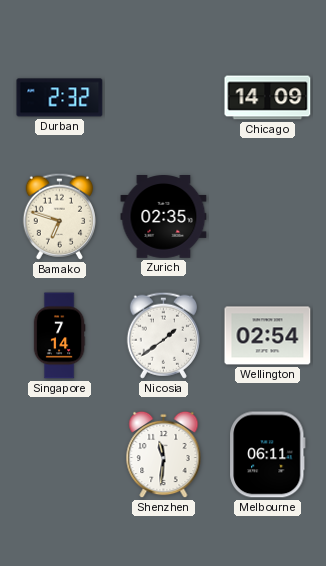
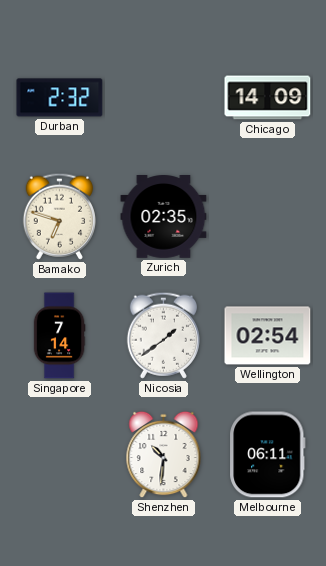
Shenzhen: 11:31 -> 10:31
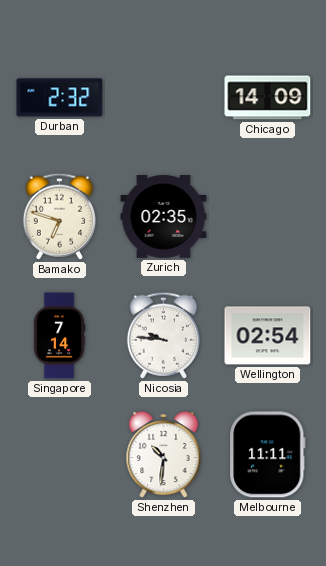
Nicosia: 1:39 -> 9:46
Melbourne: 06:11 -> 11:11
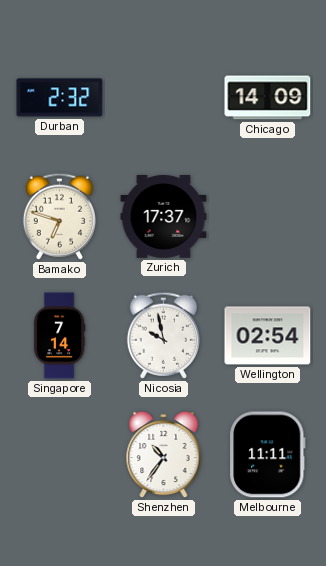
Zurich: 02:35 -> 17:37
Nicosia: 9:46 -> 9:58
Shenzhen: 10:31 -> 10:36
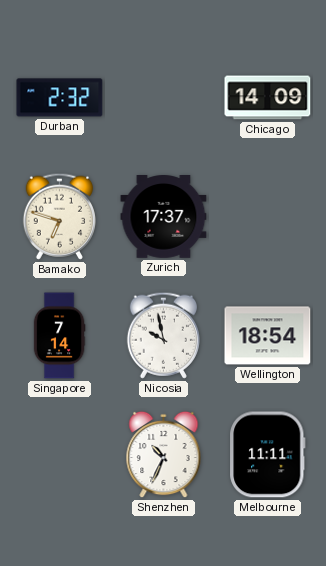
Wellington: 02:54 -> 18:54
Shenzhen: 10:36 -> 10:34
